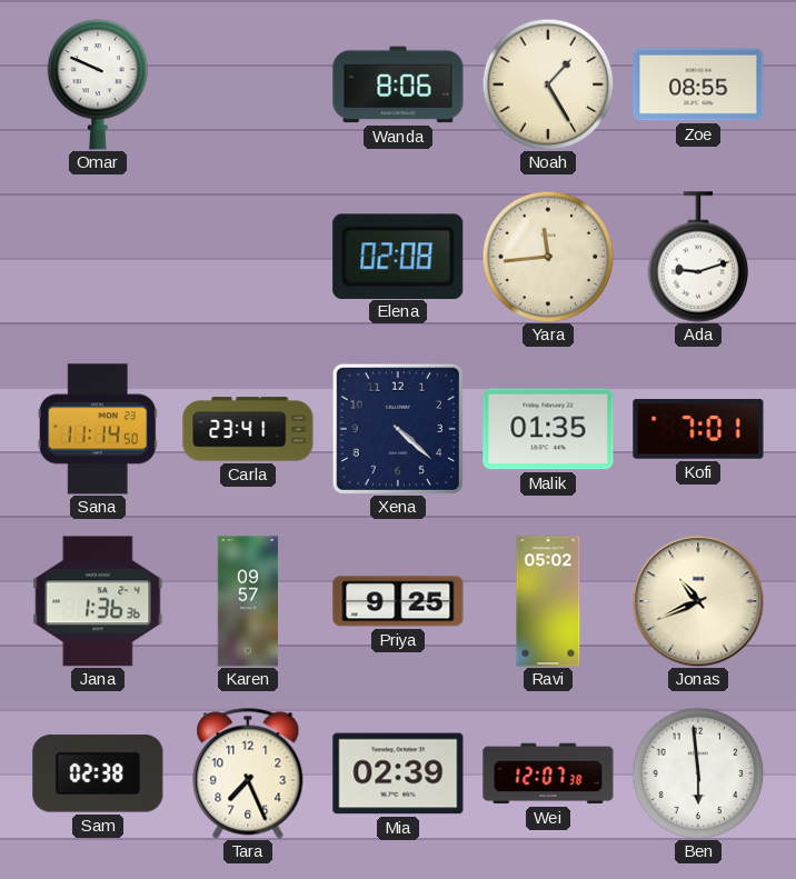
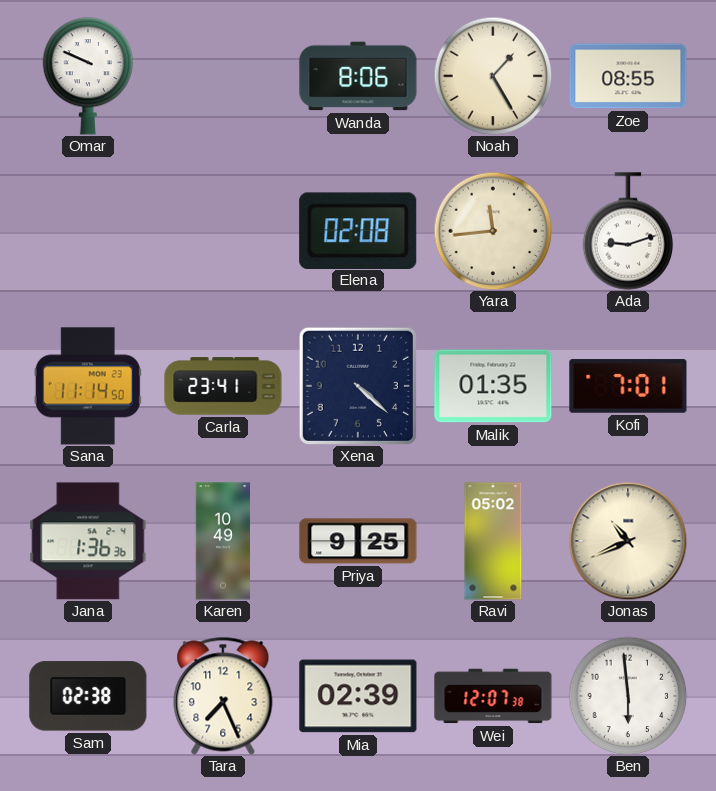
Karen: 09:57 -> 10:49
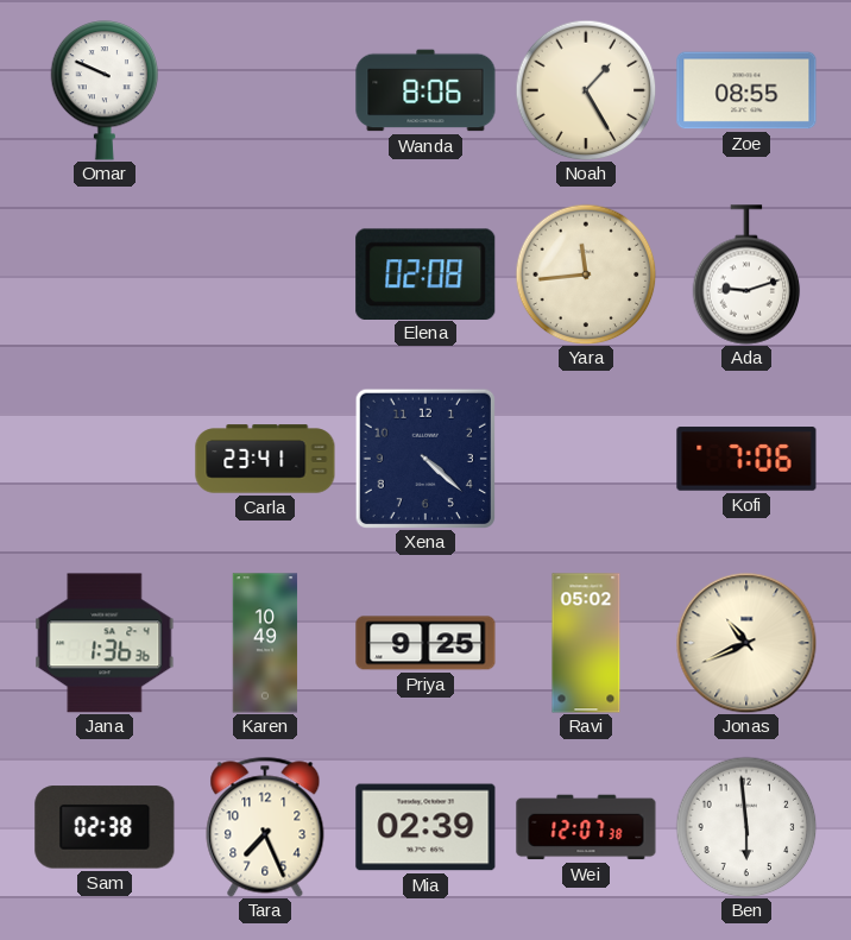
Sana: 11:14 -> none
Malik: 01:35 -> none
Kofi: 7:01 -> 7:06
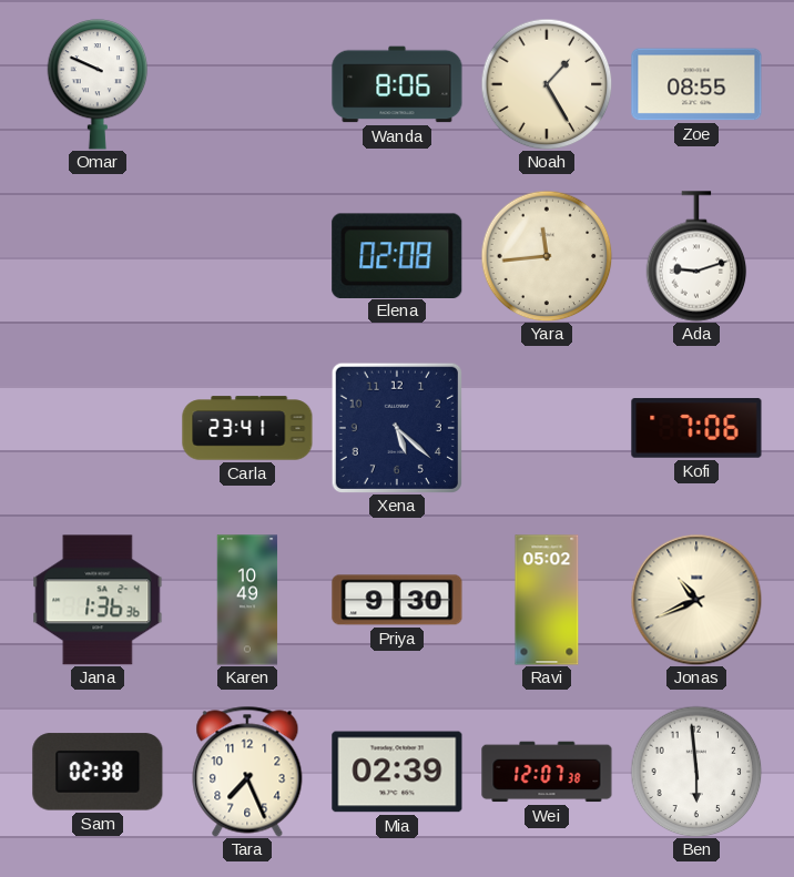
Xena: 4:22 -> 5:22
Priya: 9:25 -> 9:30
